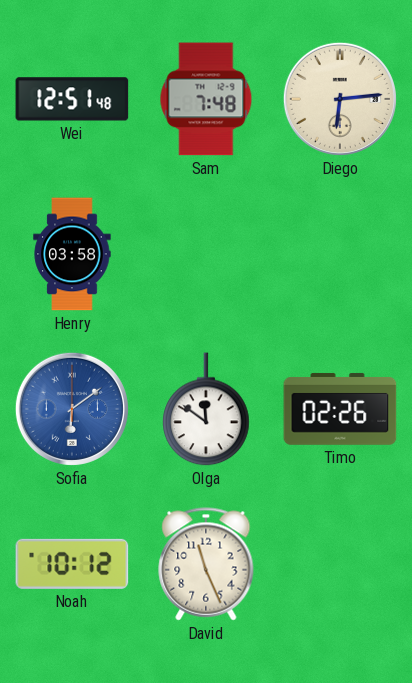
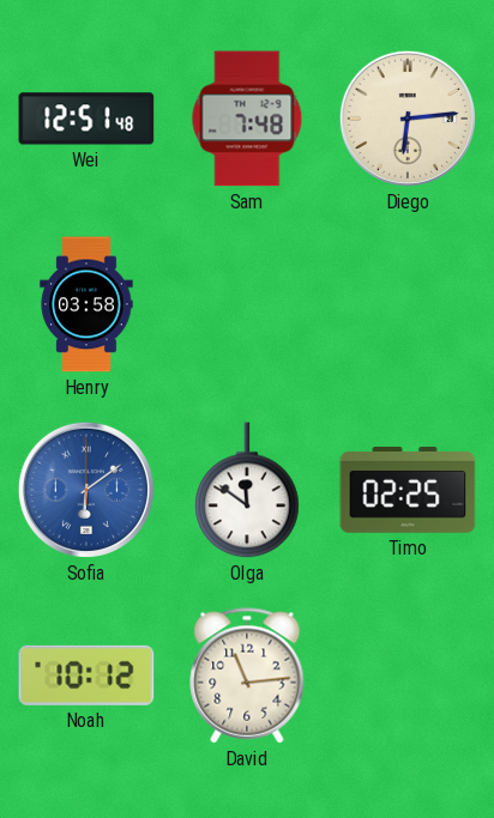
Timo: 02:26 -> 02:25
David: 11:26 -> 11:14
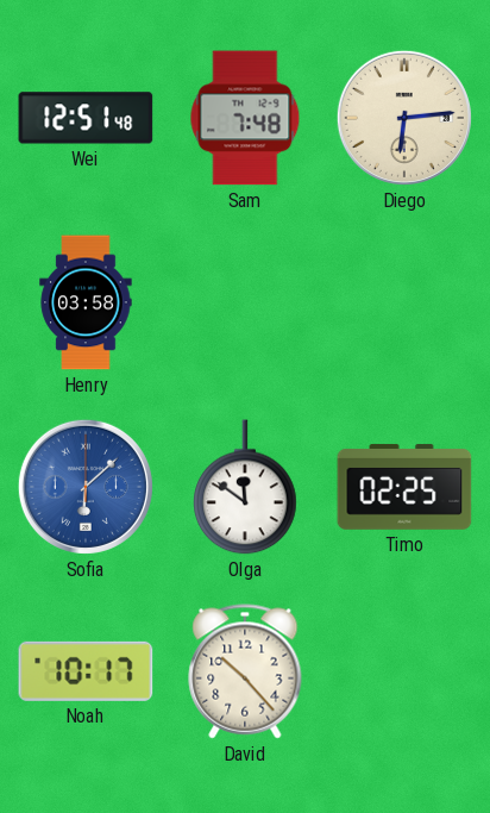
Sofia: 6:09 -> 6:08
Noah: 10:12 -> 10:17
David: 11:14 -> 10:23
